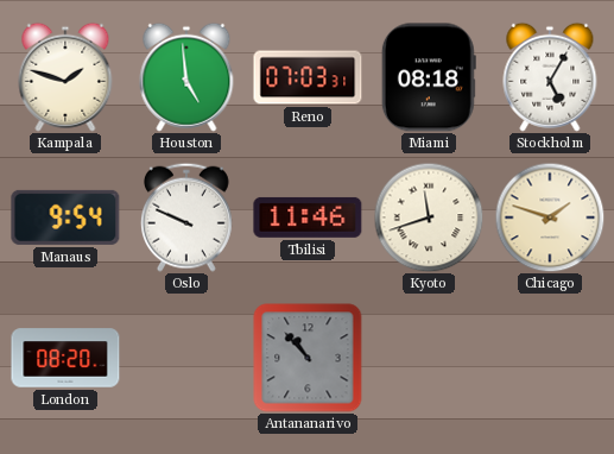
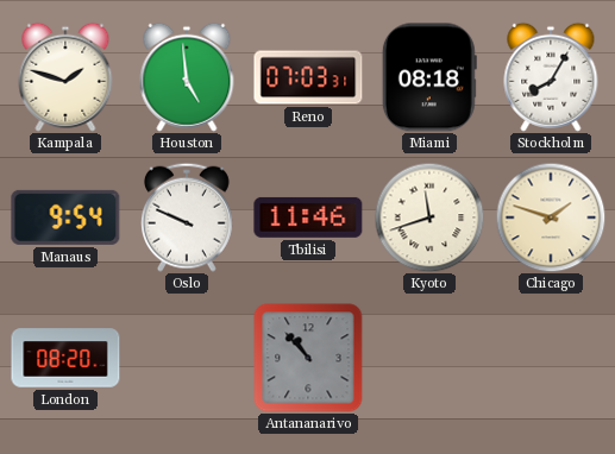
Stockholm: 5:05 -> 8:05
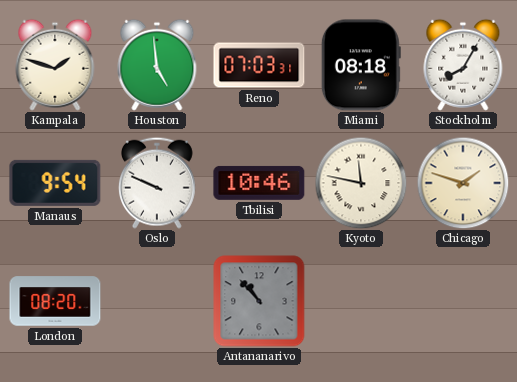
Tbilisi: 11:46 -> 10:46
Kyoto: 11:42 -> 11:47
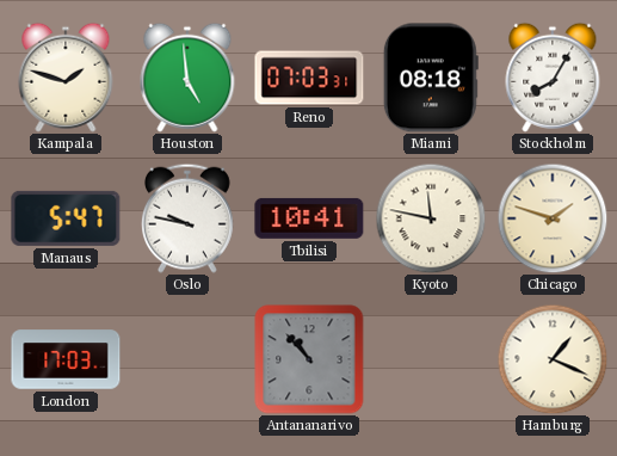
Manaus: 9:54 -> 5:47
Oslo: 9:49 -> 9:47
Tbilisi: 10:46 -> 10:41
London: 08:20 -> 17:03
Hamburg: none -> 1:19
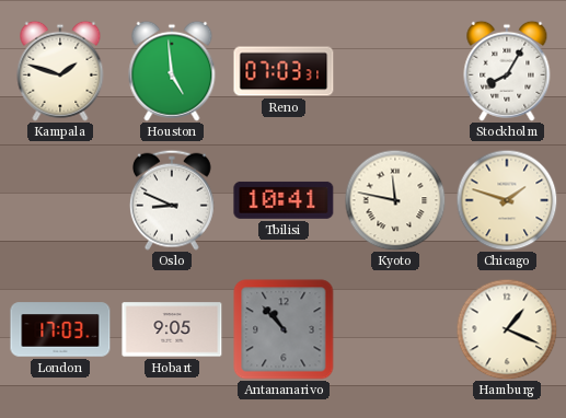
Miami: 08:18 -> none
Manaus: 5:47 -> none
Oslo: 9:47 -> 8:49
Hobart: none -> 9:05
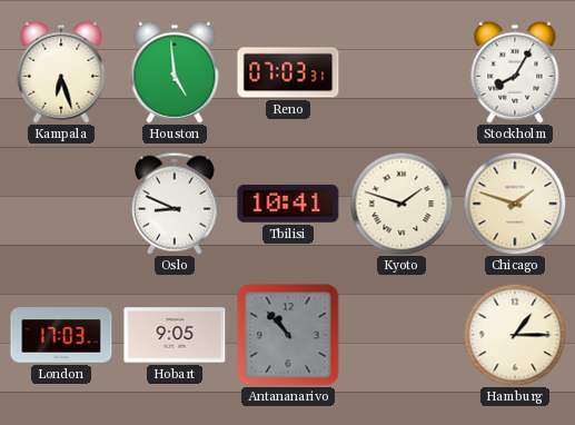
Kampala: 1:48 -> 6:27
Kyoto: 11:47 -> 1:48
Hamburg: 1:19 -> 1:15
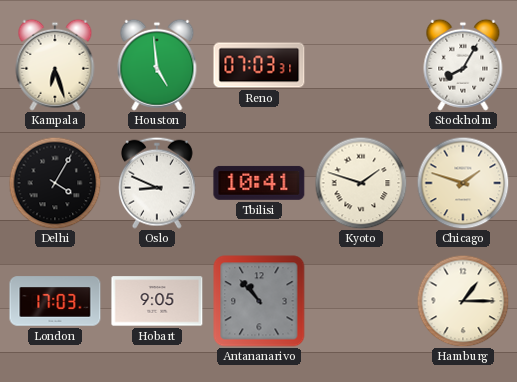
Delhi: none -> 4:05
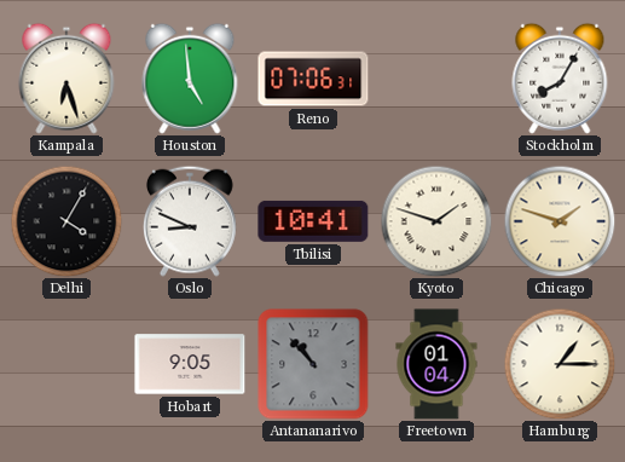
Reno: 07:03 -> 07:06
London: 17:03 -> none
Freetown: none -> 01:04
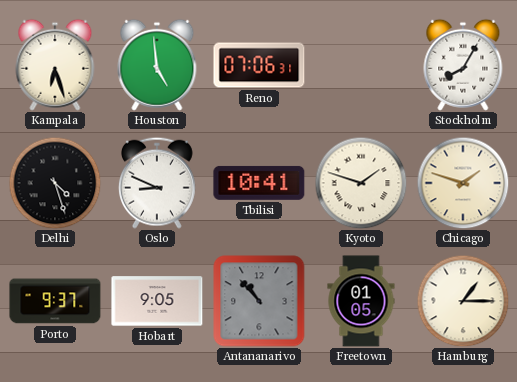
Delhi: 4:05 -> 4:27
Porto: none -> 9:37
Freetown: 01:04 -> 01:05
